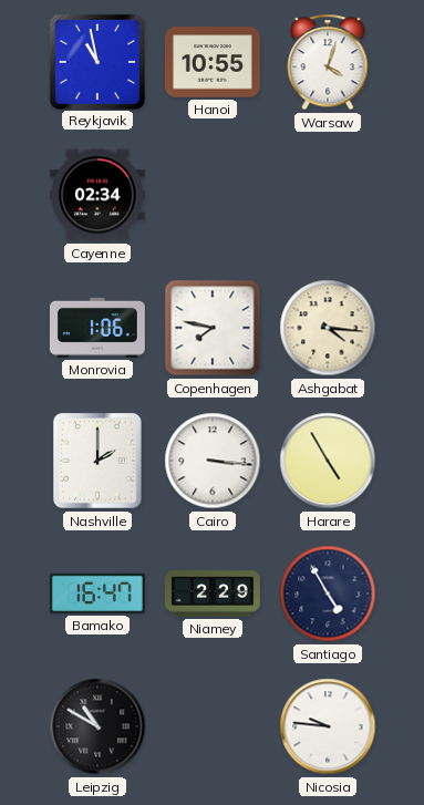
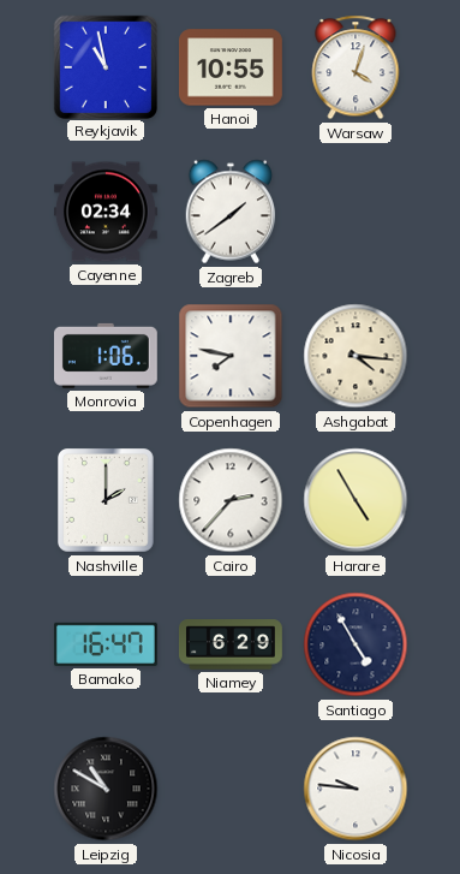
Zagreb: none -> 1:39
Cairo: 3:16 -> 2:37
Niamey: 2:29 -> 6:29
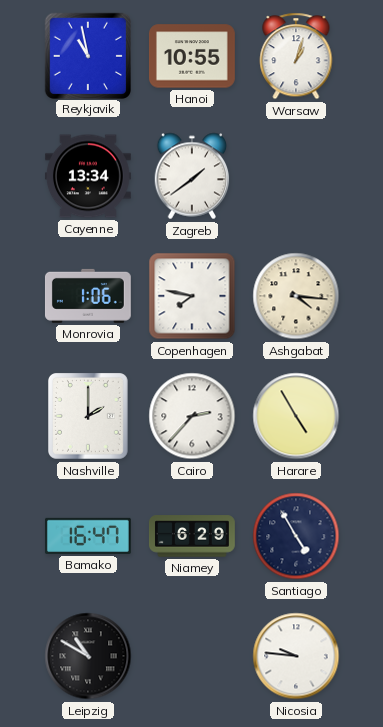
Warsaw: 4:03 -> 1:03
Cayenne: 02:34 -> 13:34
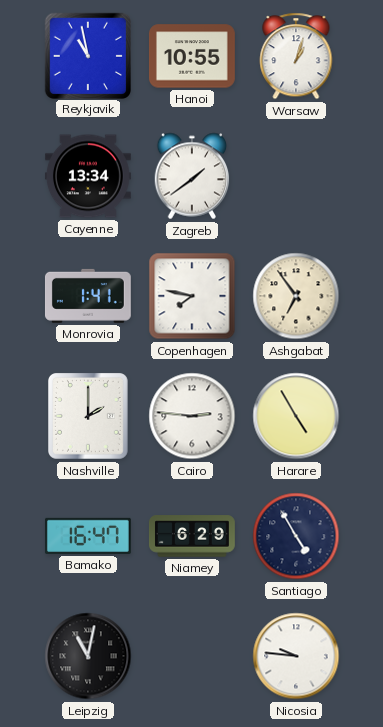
Monrovia: 1:06 -> 1:41
Ashgabat: 4:16 -> 6:54
Cairo: 2:37 -> 2:46
Leipzig: 10:50 -> 11:02
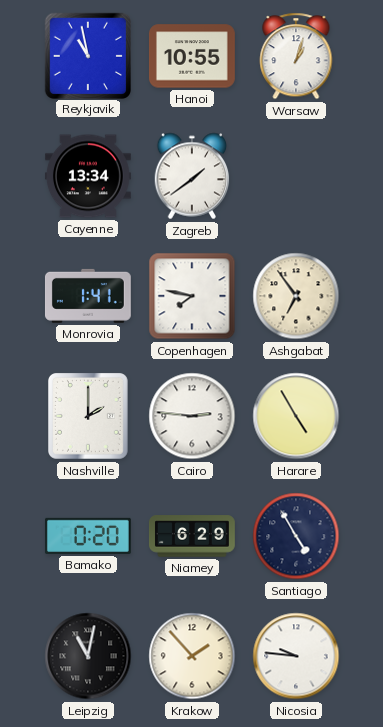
Bamako: 16:47 -> 0:20
Krakow: none -> 1:53
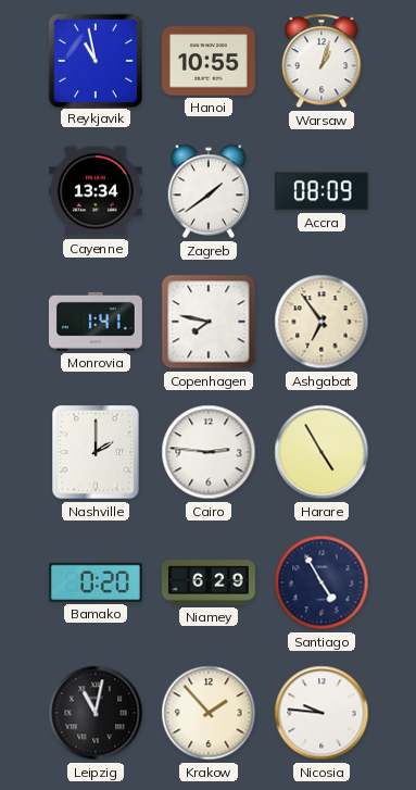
Accra: none -> 08:09
